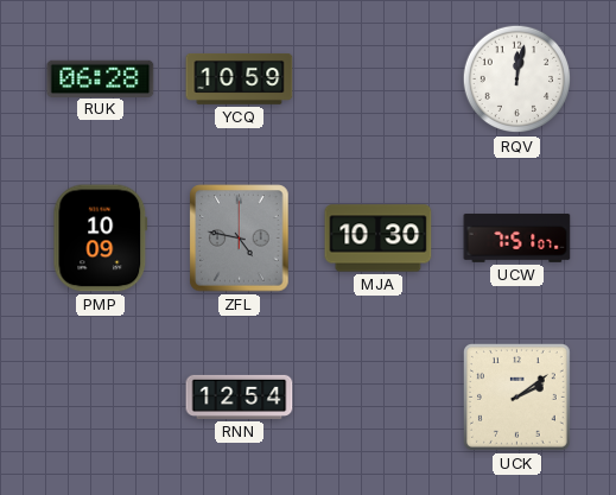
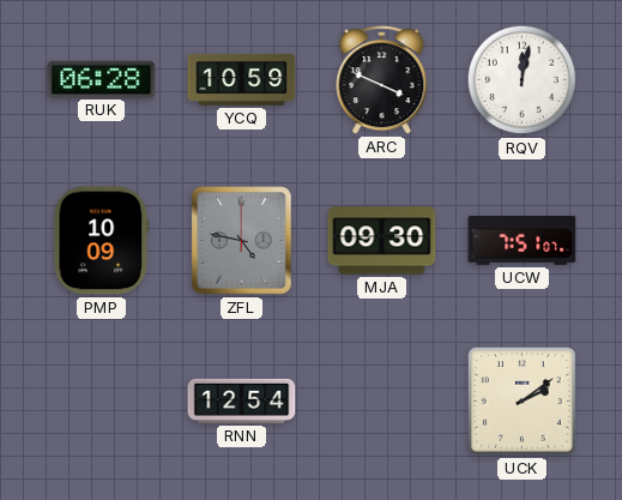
ARC: none -> 3:49
MJA: 10:30 -> 09:30
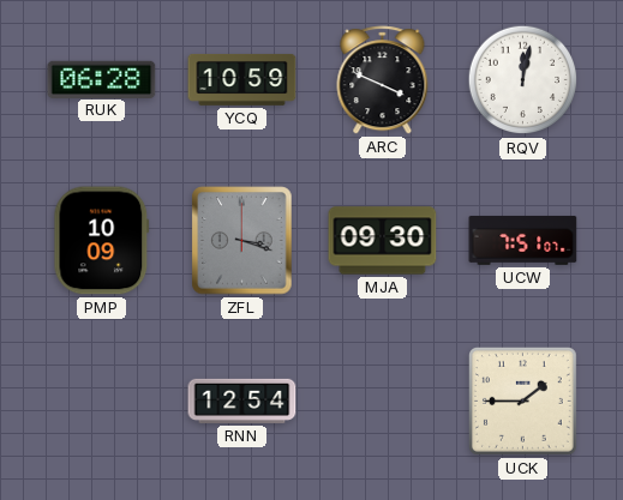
ZFL: 4:47 -> 3:18
UCK: 2:09 -> 1:45
